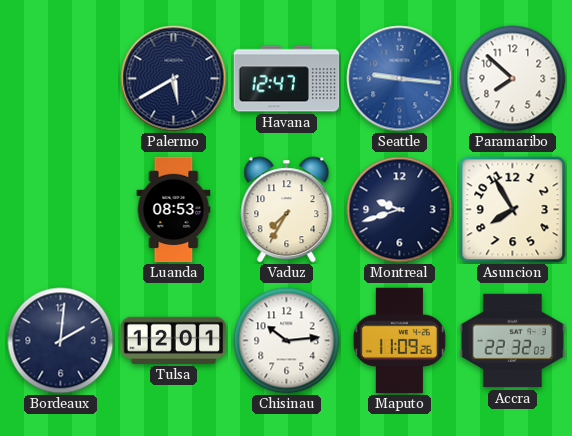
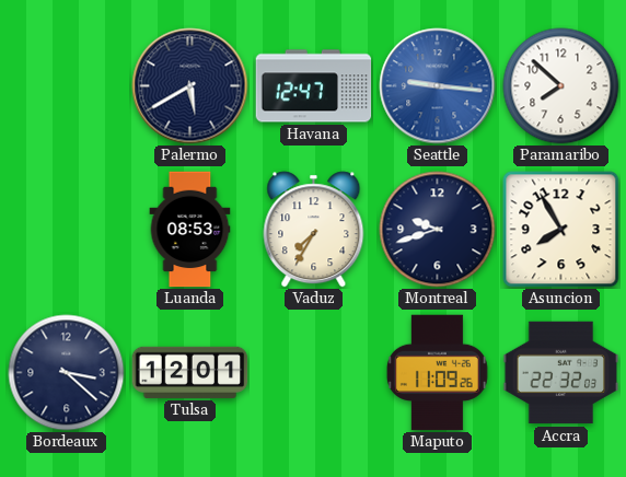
Bordeaux: 2:01 -> 3:22
Chisinau: 10:14 -> none
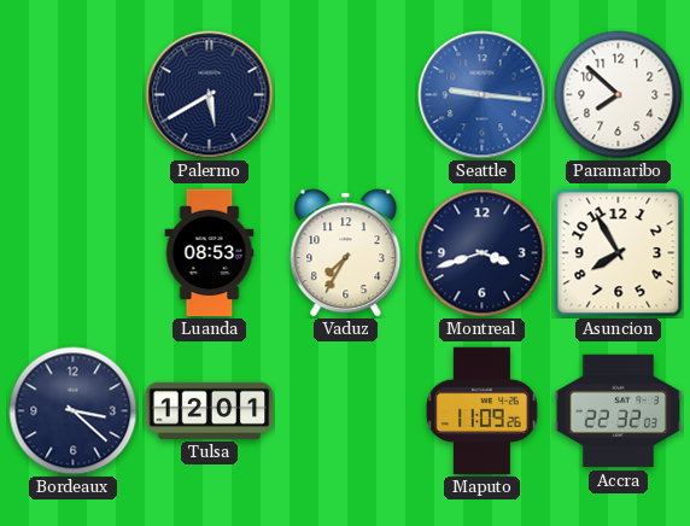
Havana: 12:47 -> none
Montreal: 9:42 -> 3:42
